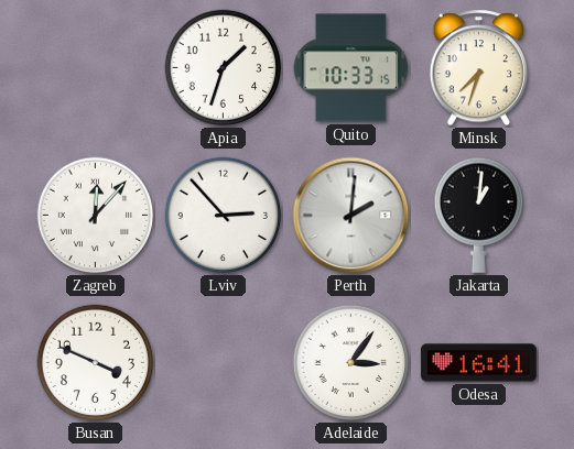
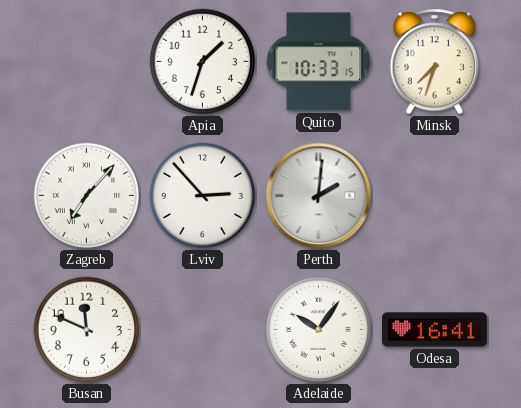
Zagreb: 12:07 -> 7:07
Jakarta: 1:01 -> none
Busan: 3:49 -> 11:49
Adelaide: 3:06 -> 10:06
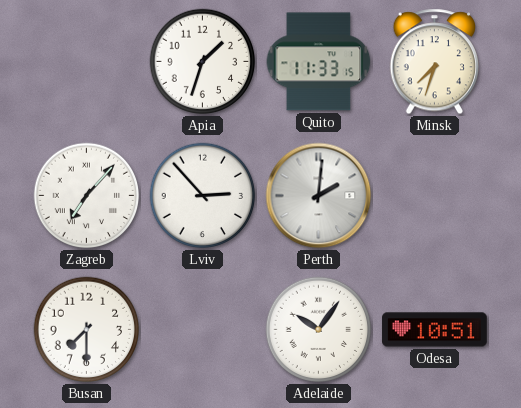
Quito: 10:33 -> 11:33
Busan: 11:49 -> 7:30
Odesa: 16:41 -> 10:51
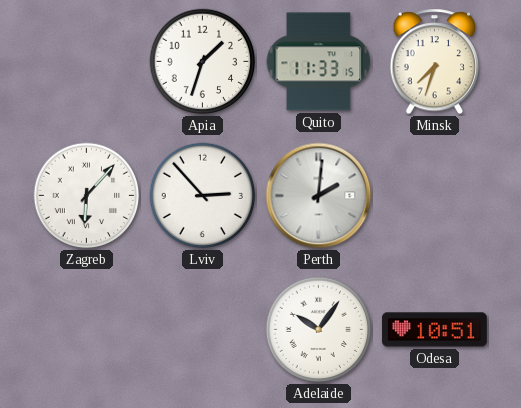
Zagreb: 7:07 -> 6:07
Busan: 7:30 -> none
